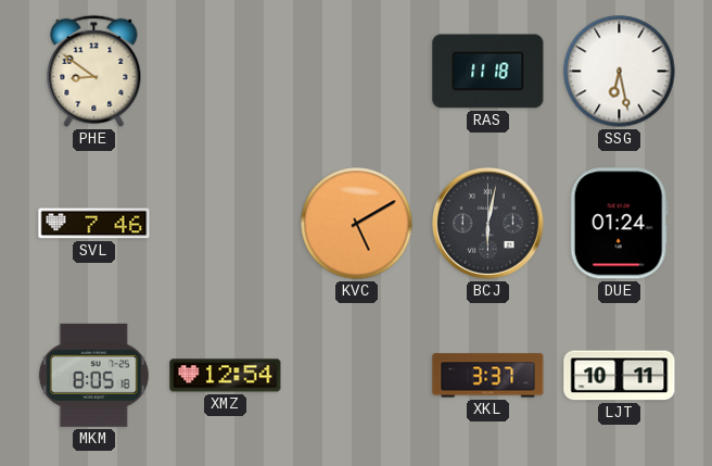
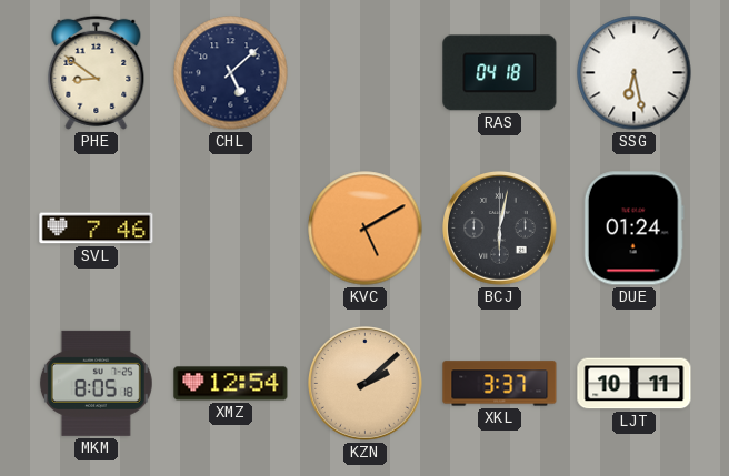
CHL: none -> 5:08
RAS: 11:18 -> 04:18
KZN: none -> 2:08
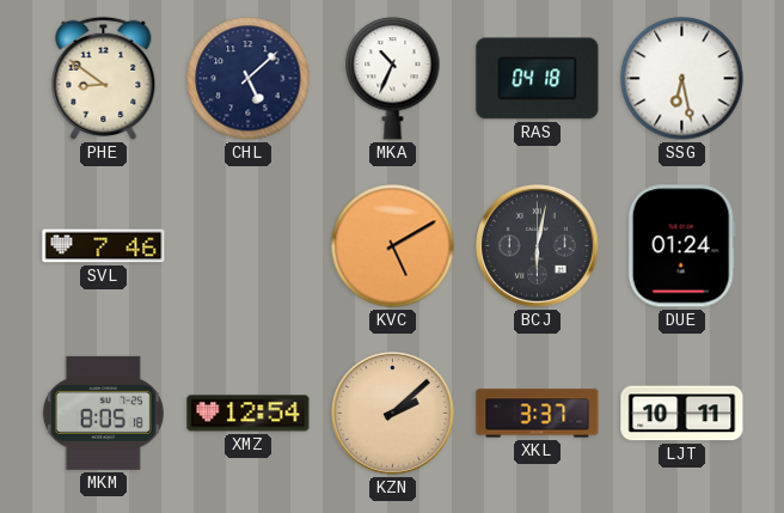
MKA: none -> 10:34
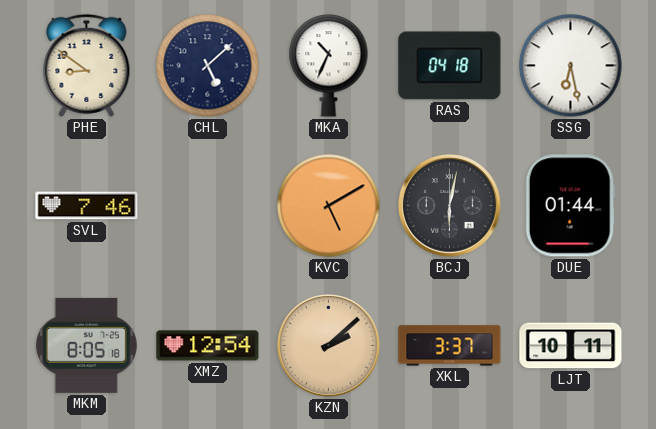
DUE: 01:24 -> 01:44
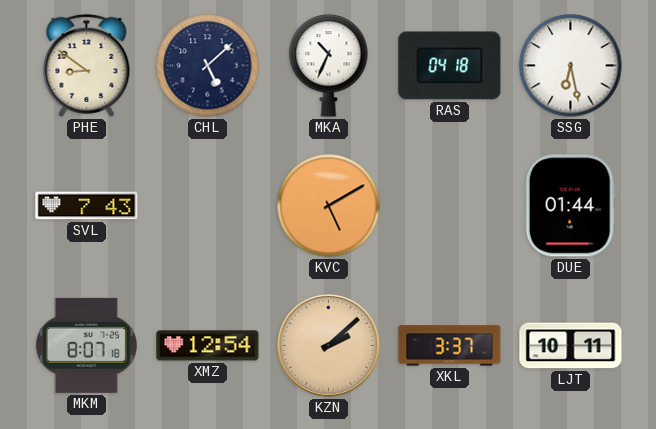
SVL: 7:46 -> 7:43
BCJ: 6:02 -> none
MKM: 8:05 -> 8:07
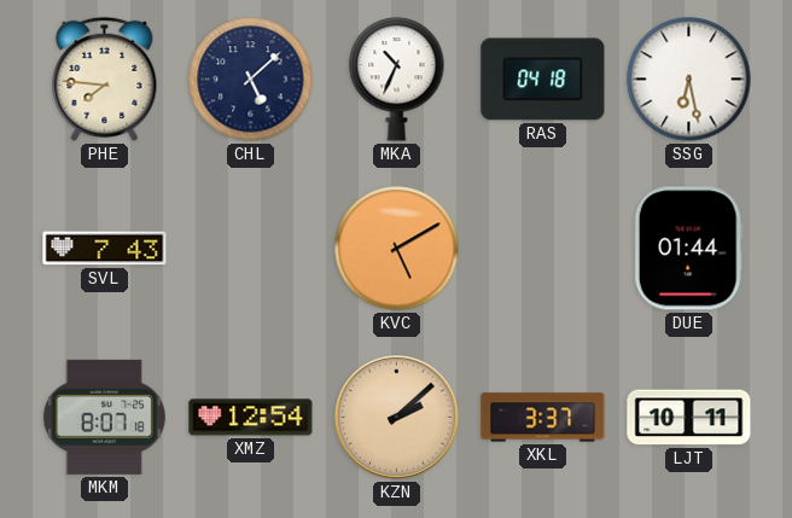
PHE: 8:51 -> 7:46
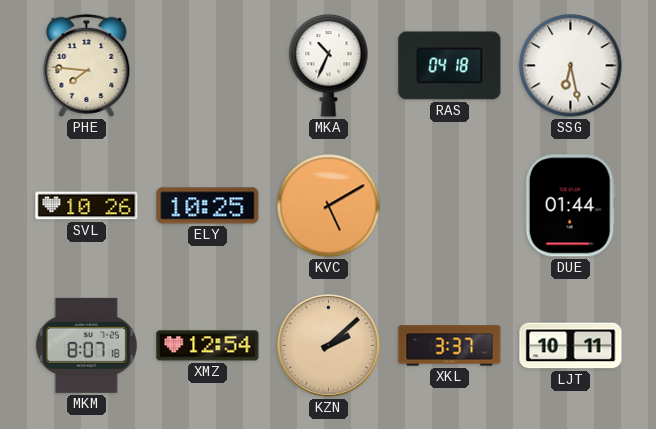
CHL: 5:08 -> none
SVL: 7:43 -> 10:26
ELY: none -> 10:25
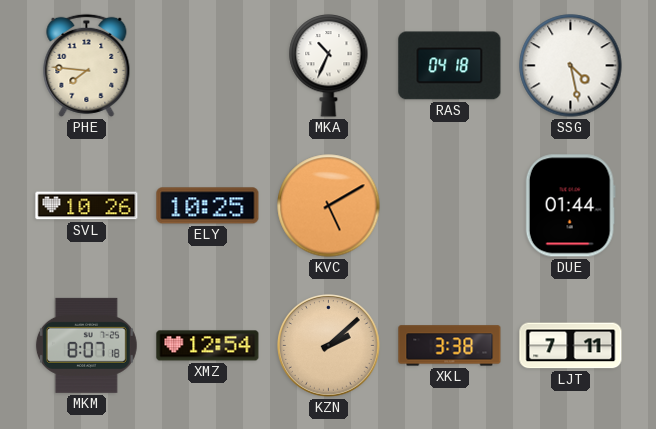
SSG: 6:28 -> 4:28
XKL: 3:37 -> 3:38
LJT: 10:11 -> 7:11
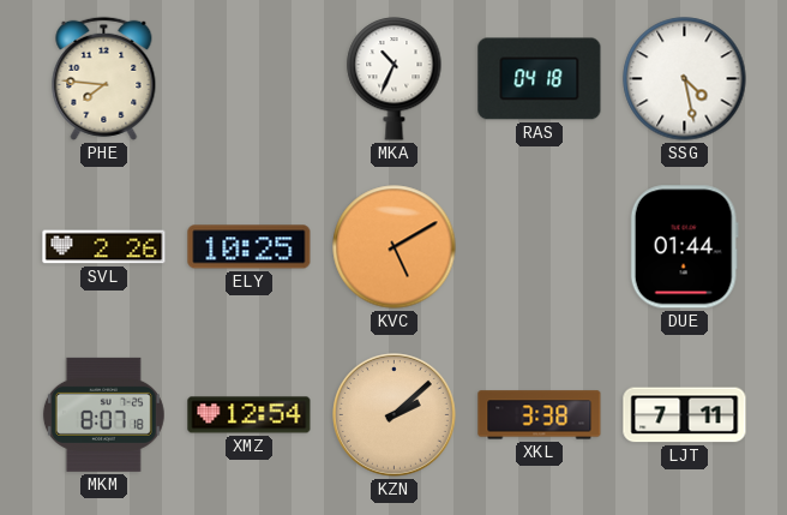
SVL: 10:26 -> 2:26
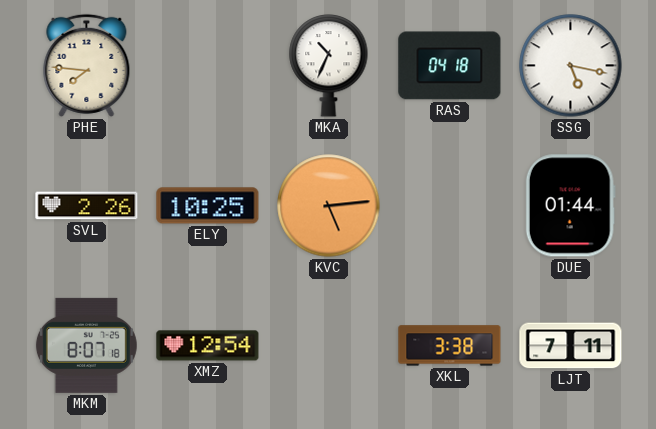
SSG: 4:28 -> 5:17
KVC: 5:10 -> 5:14
KZN: 2:08 -> none
